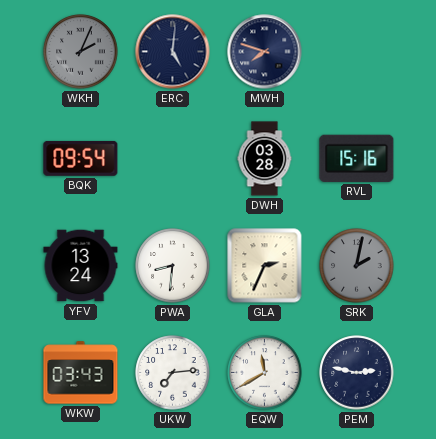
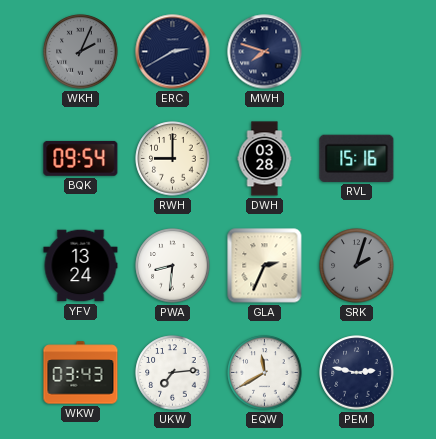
ERC: 5:01 -> 2:40
RWH: none -> 9:00
SRK: 2:02 -> 2:03
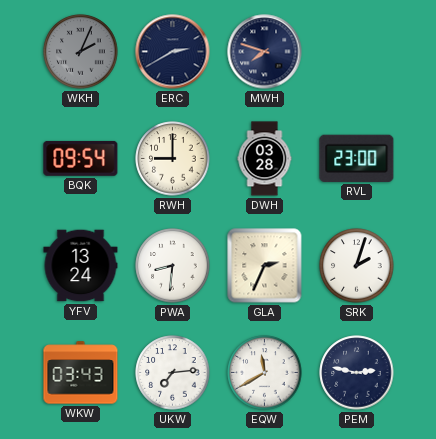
RVL: 15:16 -> 23:00
SRK dial: grey -> white
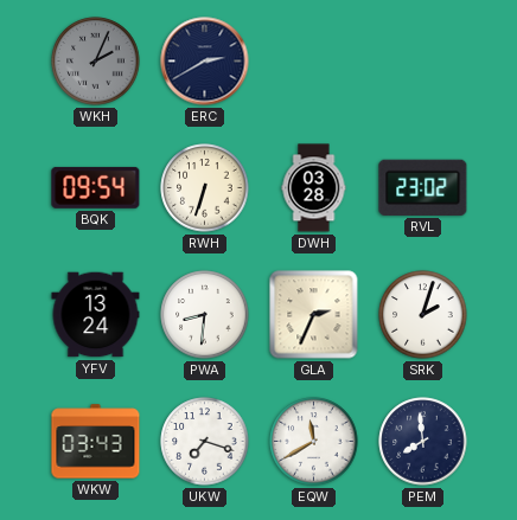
MWH: 7:48 -> none
RWH: 9:00 -> 6:33
RVL: 23:00 -> 23:02
UKW: 7:14 -> 7:18
PEM: 2:47 -> 7:59
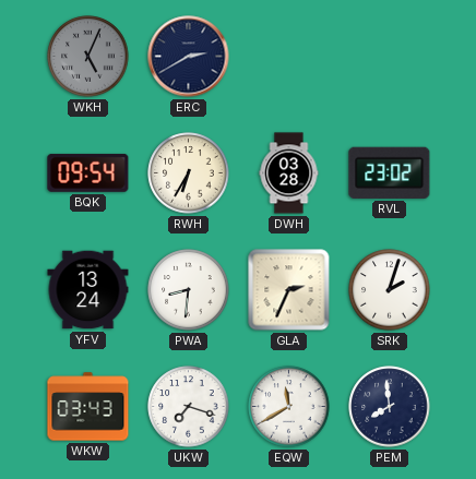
WKH: 2:04 -> 5:04
RWH: 6:33 -> 6:35
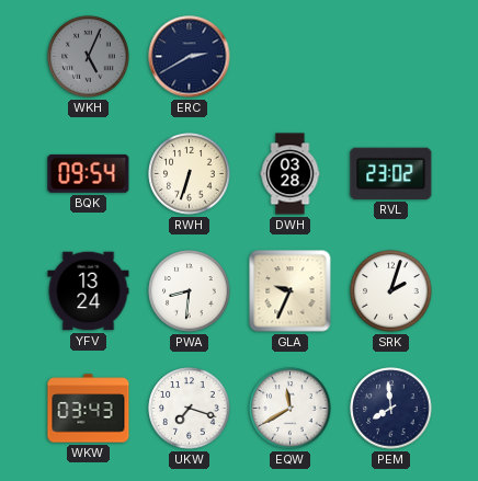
RWH: 6:35 -> 6:33
GLA: 2:34 -> 9:34
